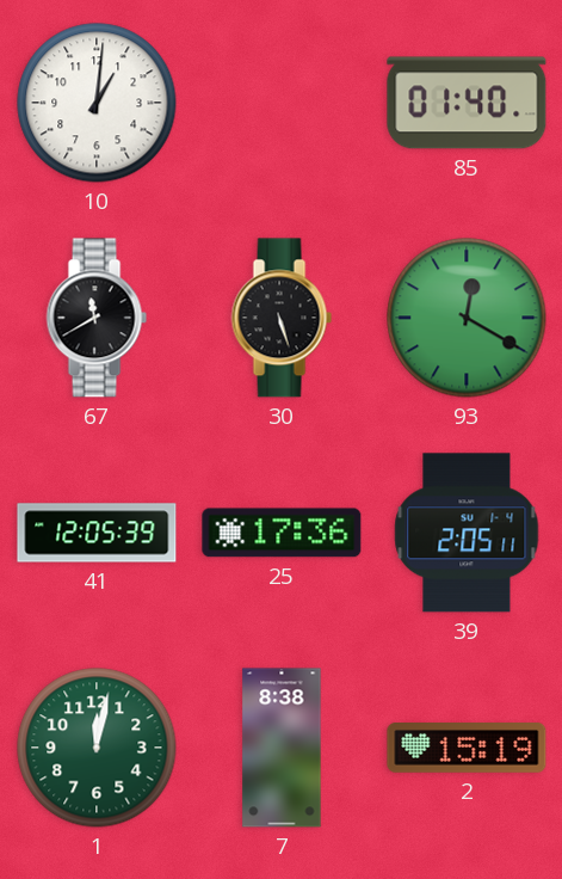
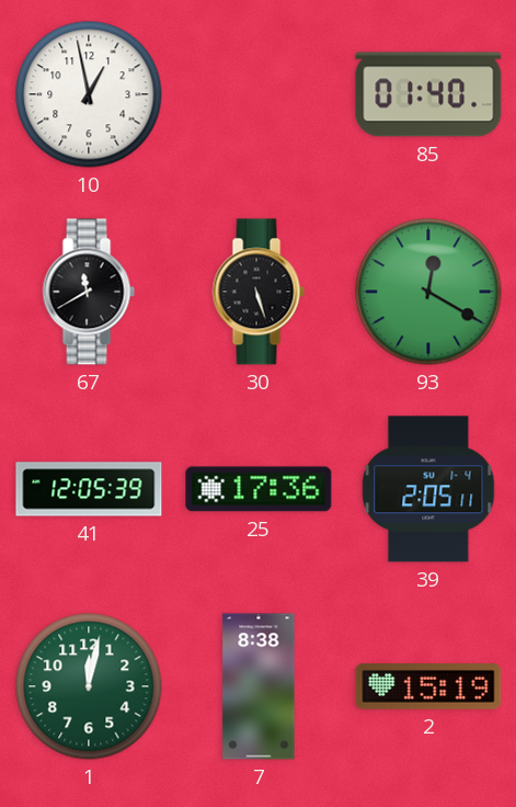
10: 1:01 -> 12:58
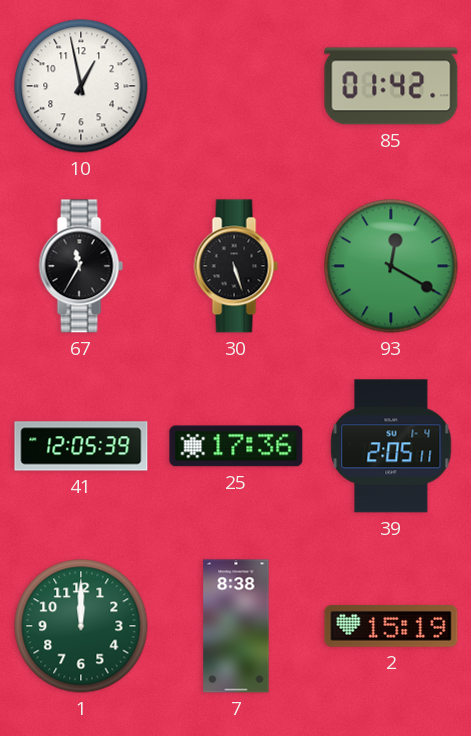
85: 01:40 -> 01:42
67: 11:40 -> 11:35
1: 12:02 -> 12:00
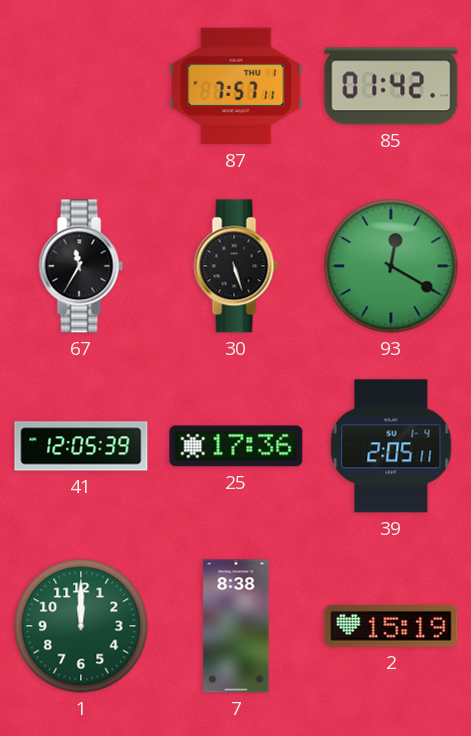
10: 12:58 -> none
87: none -> 7:57
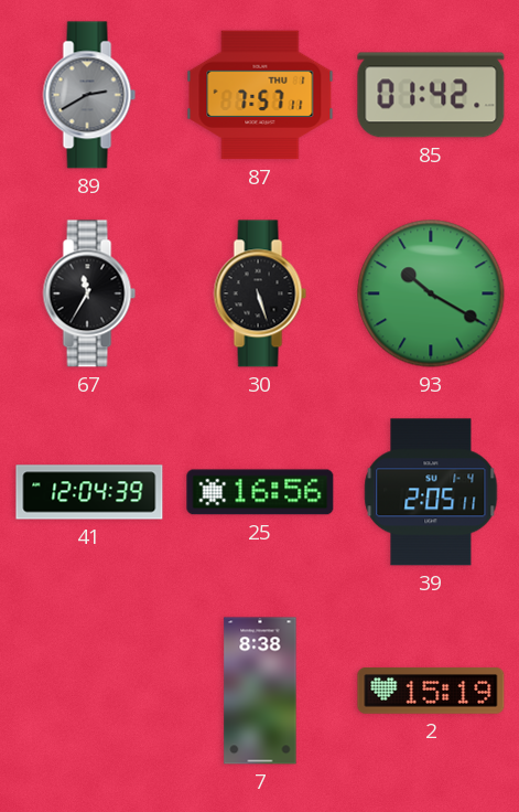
89: none -> 2:40
93: 12:20 -> 10:20
41: 12:05 -> 12:04
25: 17:36 -> 16:56
1: 12:00 -> none
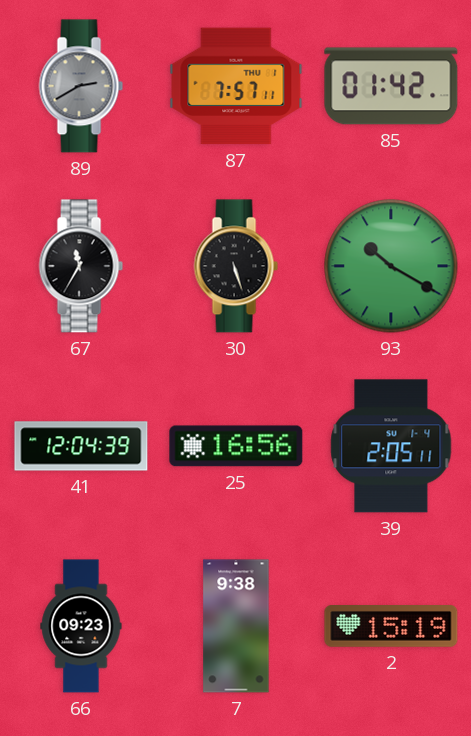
66: none -> 09:23
7: 8:38 -> 9:38
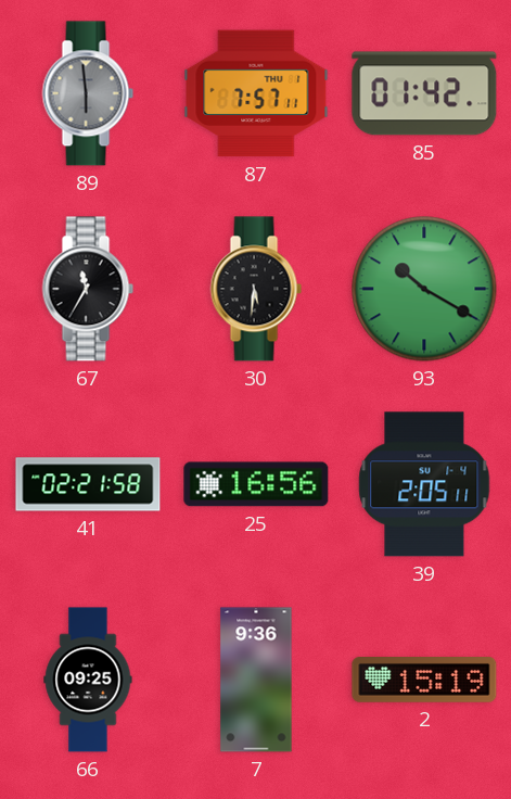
89: 2:40 -> 5:59
30: 5:27 -> 5:31
41: 12:04 -> 02:21
66: 09:23 -> 09:25
7: 9:38 -> 9:36
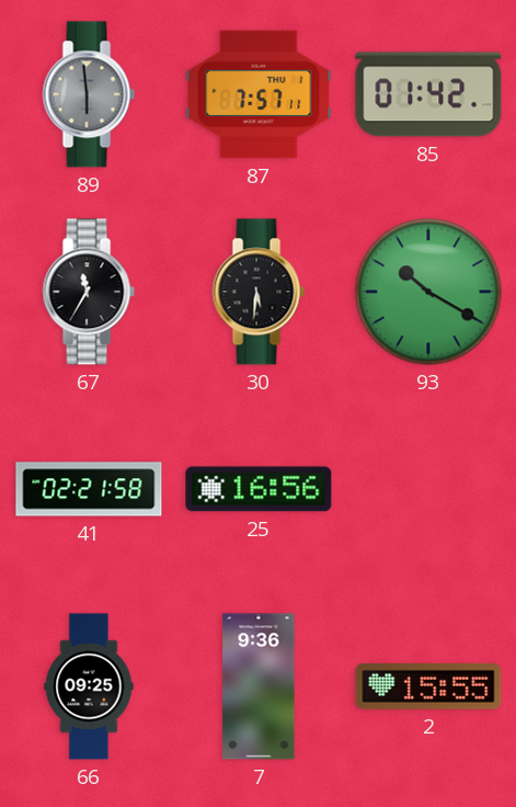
39: 2:05 -> none
2: 15:19 -> 15:55
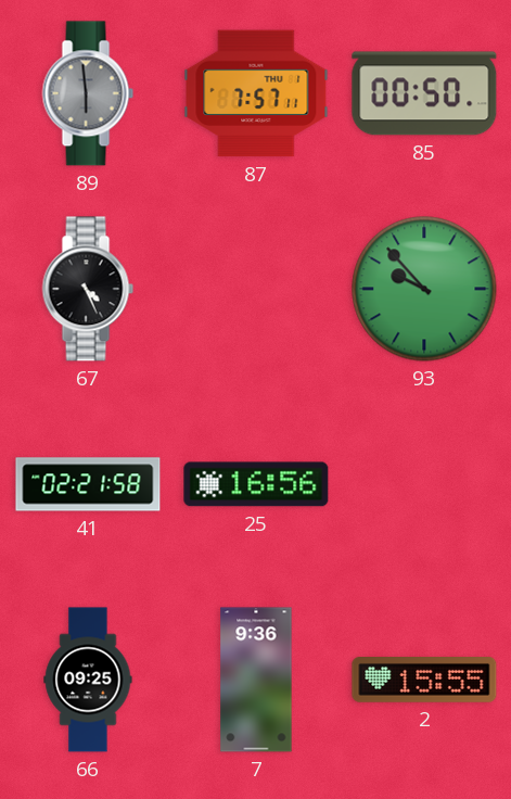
85: 01:42 -> 00:50
67: 11:35 -> 4:26
30: 5:31 -> none
93: 10:20 -> 9:53
